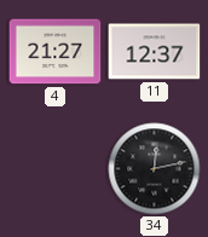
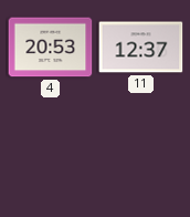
4: 21:27 -> 20:53
34: 12:13 -> none
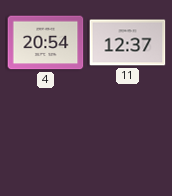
4: 20:53 -> 20:54
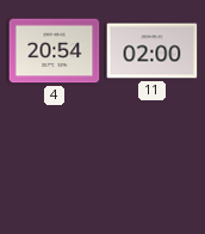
11: 12:37 -> 02:00
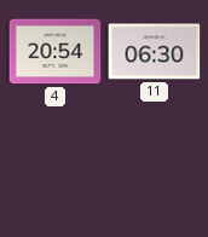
11: 02:00 -> 06:30
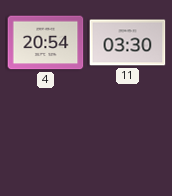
11: 06:30 -> 03:30
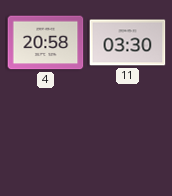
4: 20:54 -> 20:58
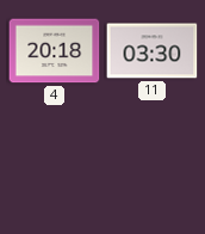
4: 20:58 -> 20:18
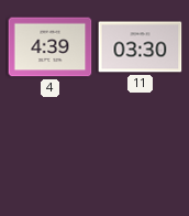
4: 20:18 -> 4:39
